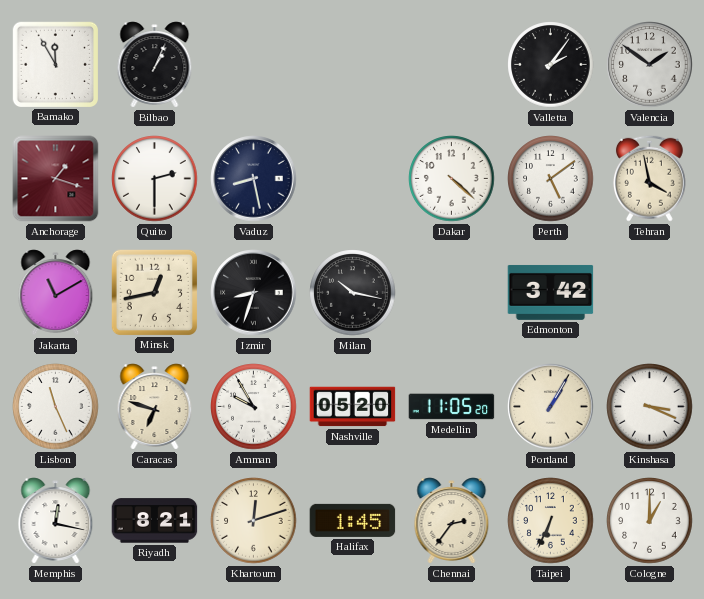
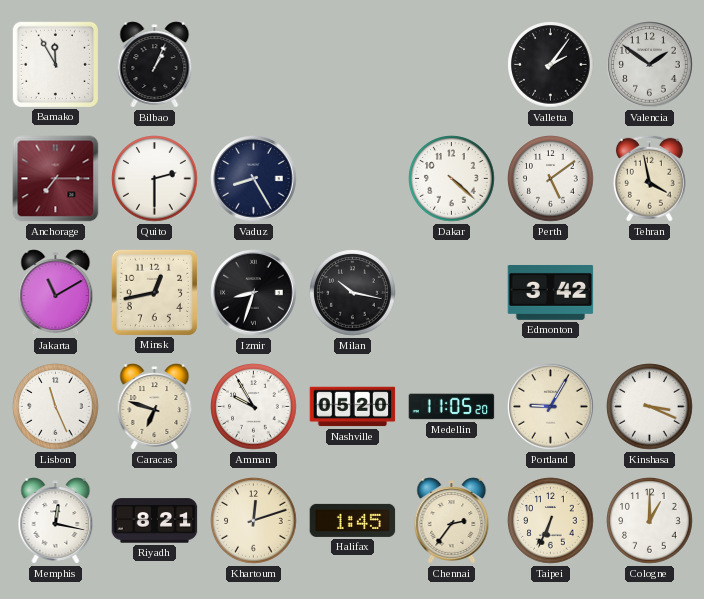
Anchorage: 1:18 -> 7:15
Vaduz: 8:28 -> 8:25
Portland: 1:05 -> 9:05
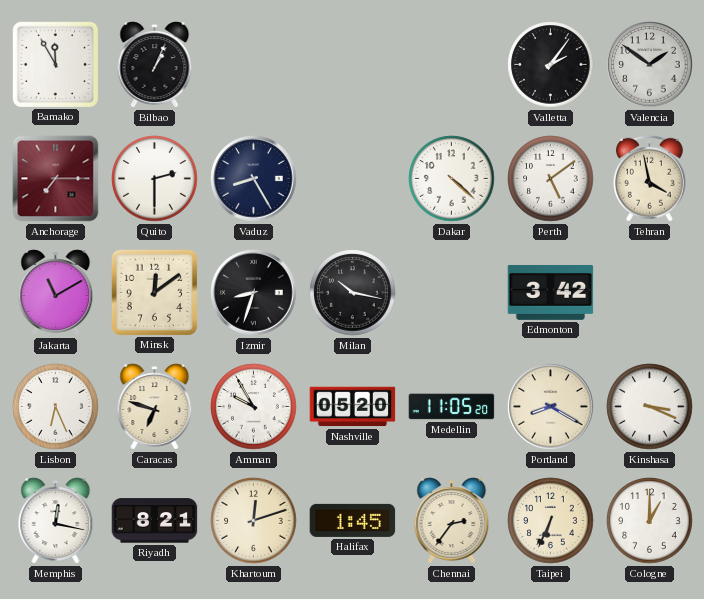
Minsk: 12:43 -> 12:09
Lisbon: 11:26 -> 6:26
Portland: 9:05 -> 8:20
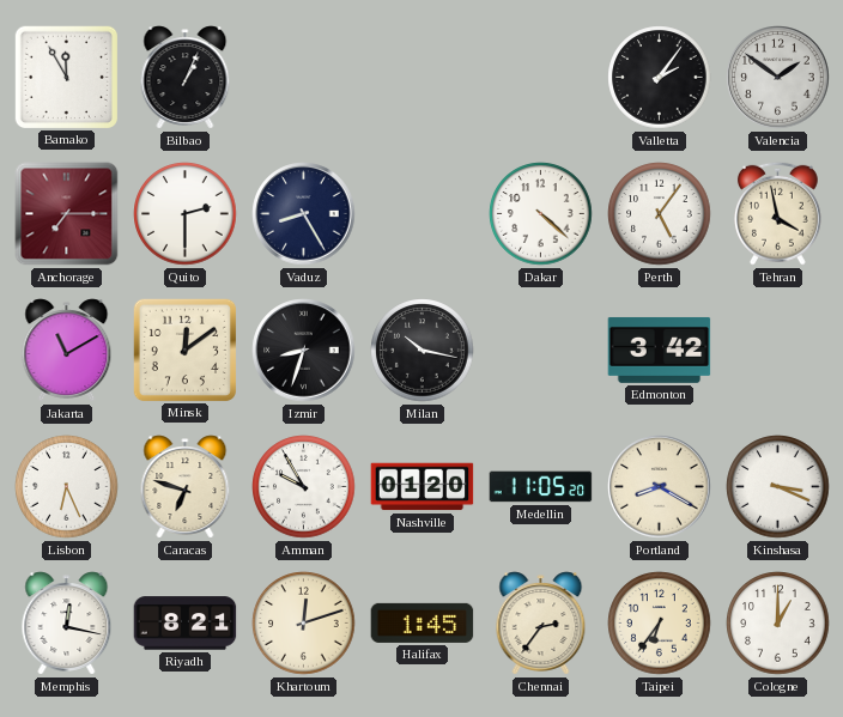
Perth: 5:09 -> 5:06
Nashville: 05:20 -> 01:20
Taipei: 6:34 -> 6:36
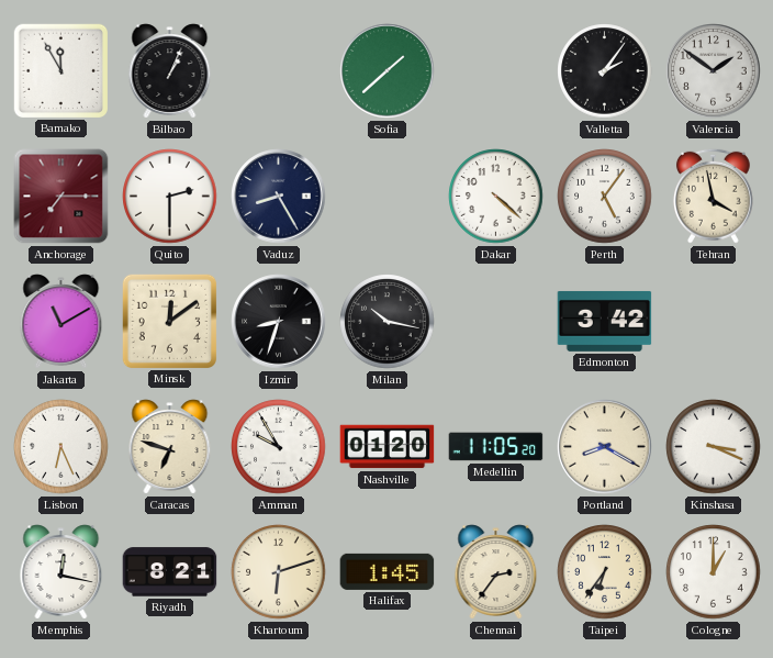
Sofia: none -> 1:38
Khartoum: 12:12 -> 6:12
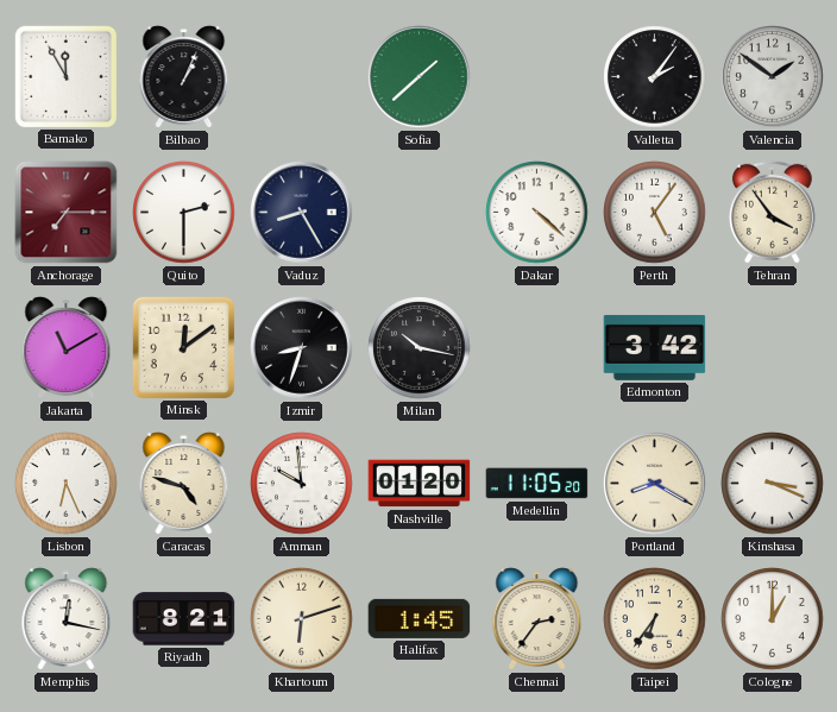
Tehran: 3:58 -> 3:54
Caracas: 6:48 -> 4:48
Amman: 9:55 -> 9:59
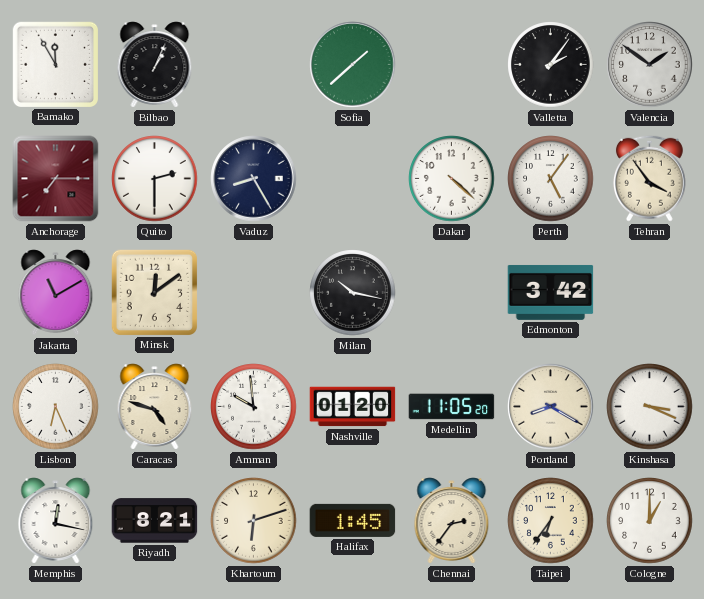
Izmir: 8:33 -> none
